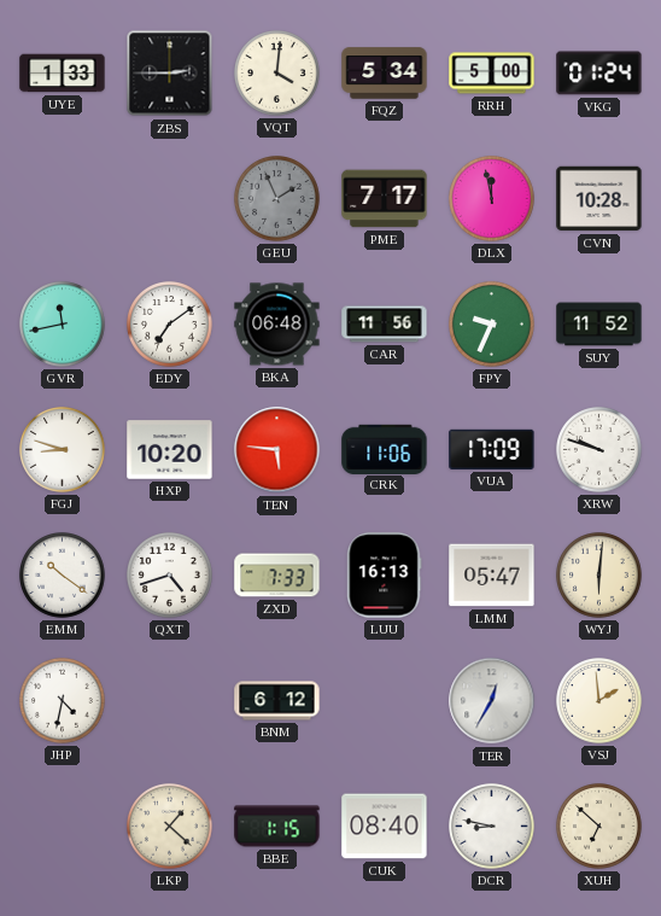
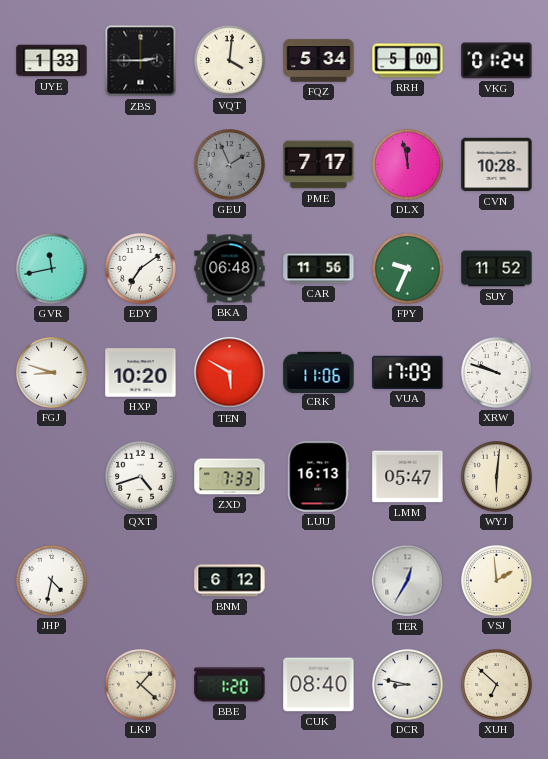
TEN: 5:46 -> 5:50
EMM: 10:21 -> none
BBE: 1:15 -> 1:20
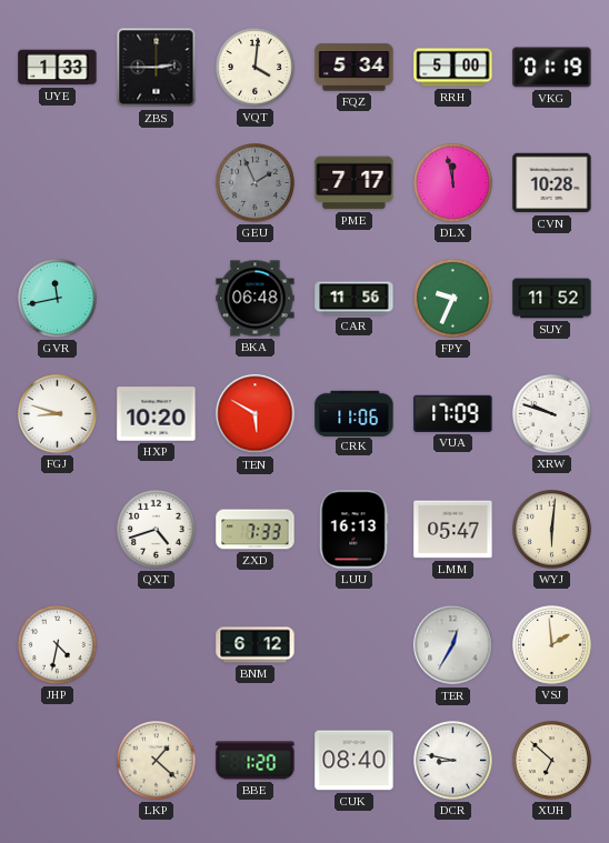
VKG: 01:24 -> 01:19
EDY: 7:09 -> none
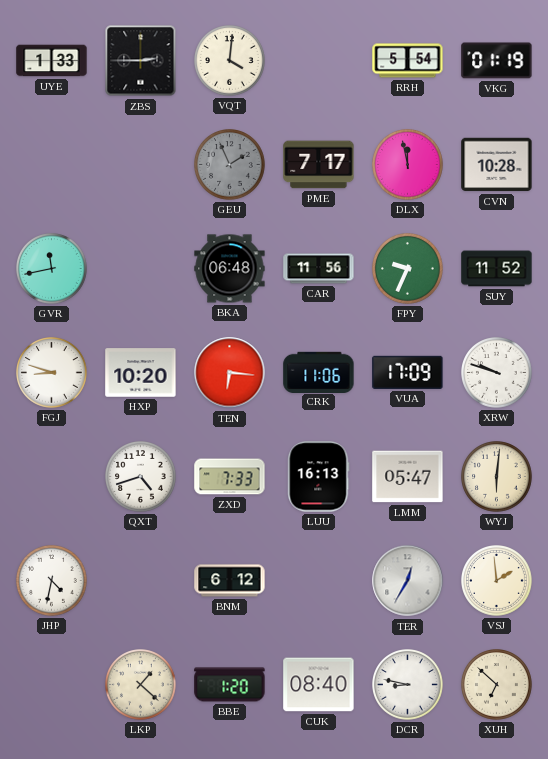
FQZ: 5:34 -> none
RRH: 5:00 -> 5:54
TEN: 5:50 -> 6:16
